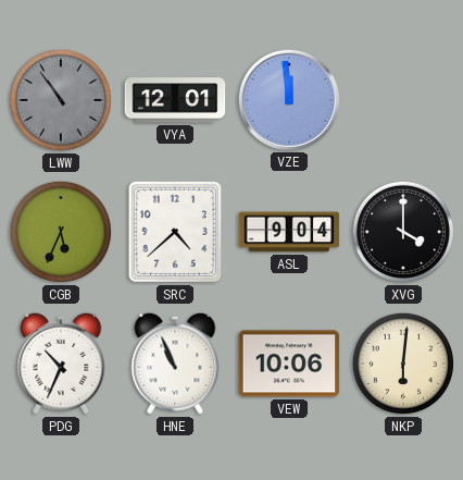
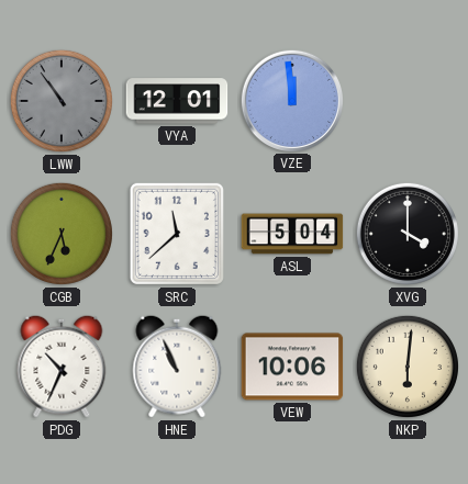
SRC: 4:38 -> 11:38
ASL: 9:04 -> 5:04
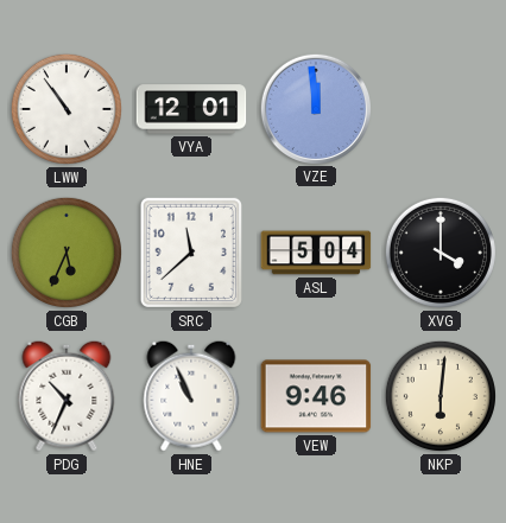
LWW dial: grey -> white
VEW: 10:06 -> 9:46
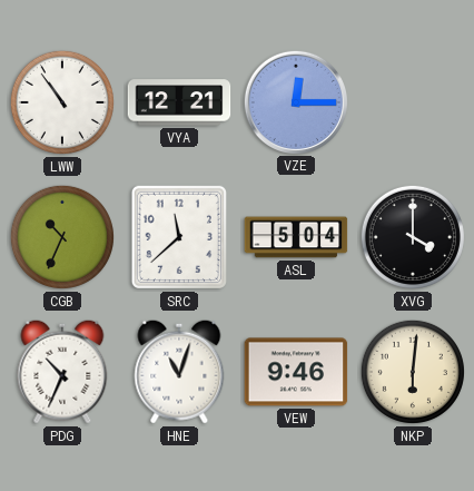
VYA: 12:01 -> 12:21
VZE: 11:59 -> 12:15
CGB: 5:34 -> 10:34
HNE: 10:56 -> 11:03
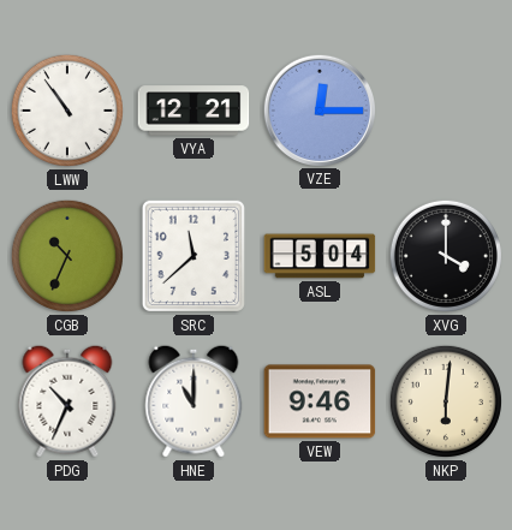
HNE: 11:03 -> 11:00
